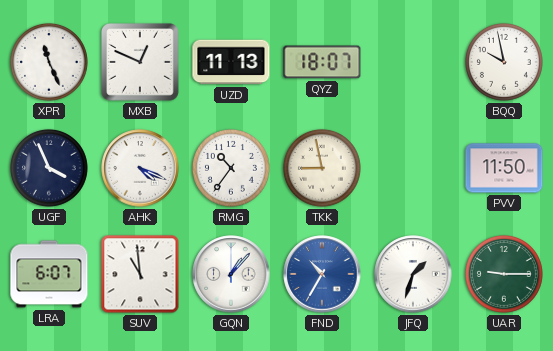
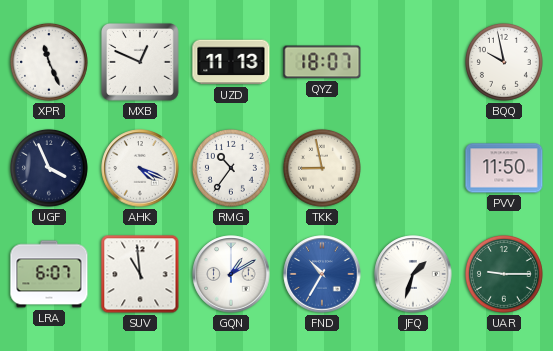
GQN: 1:07 -> 1:10
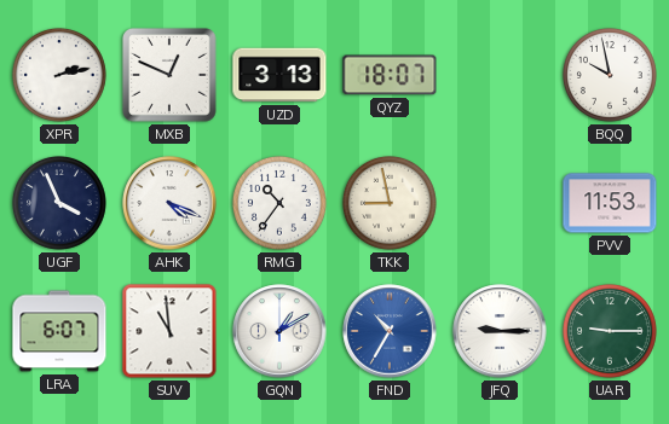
XPR: 11:26 -> 2:13
UZD: 11:13 -> 3:13
PVV: 11:50 -> 11:53
JFQ: 1:33 -> 9:15
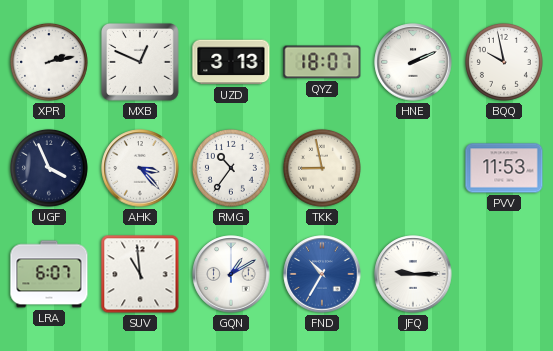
HNE: none -> 2:11
AHK: 4:19 -> 3:23
UAR: 9:15 -> none
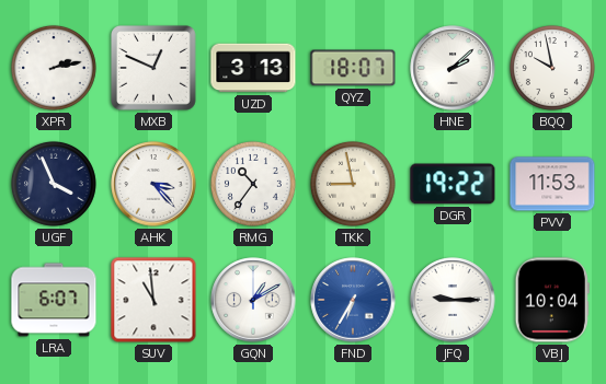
HNE: 2:11 -> 2:08
DGR: none -> 19:22
FND: 10:35 -> 6:35
VBJ: none -> 10:04
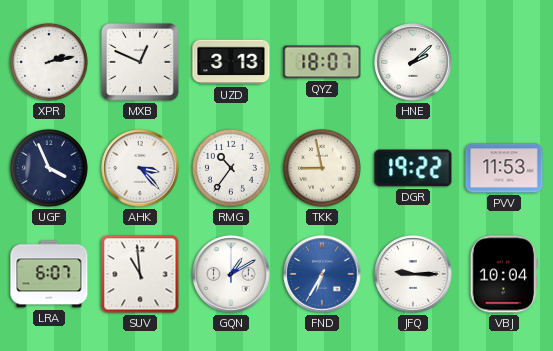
BQQ: 9:58 -> none
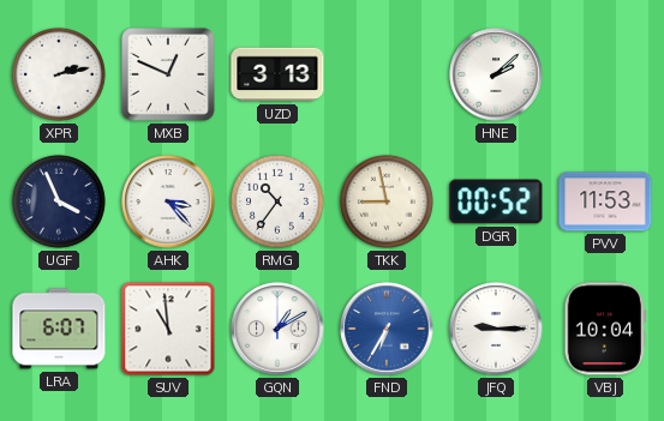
QYZ: 18:07 -> none
DGR: 19:22 -> 00:52
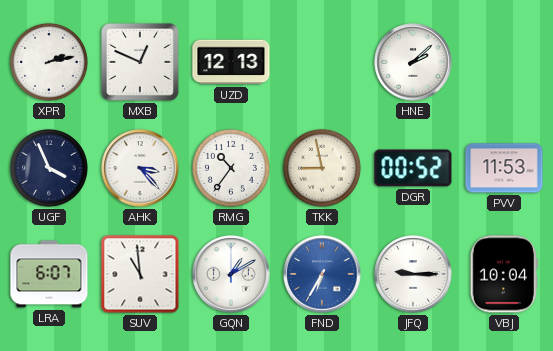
UZD: 3:13 -> 12:13
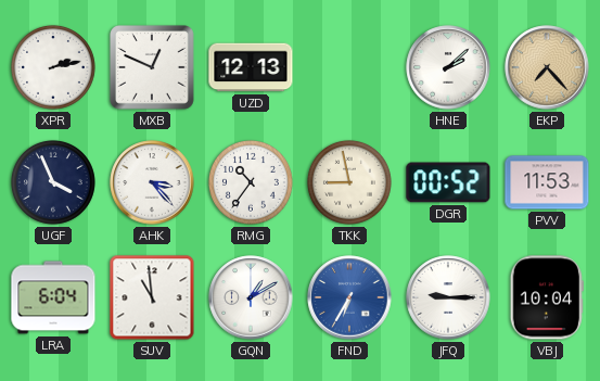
EKP: none -> 7:23
LRA: 6:07 -> 6:04
